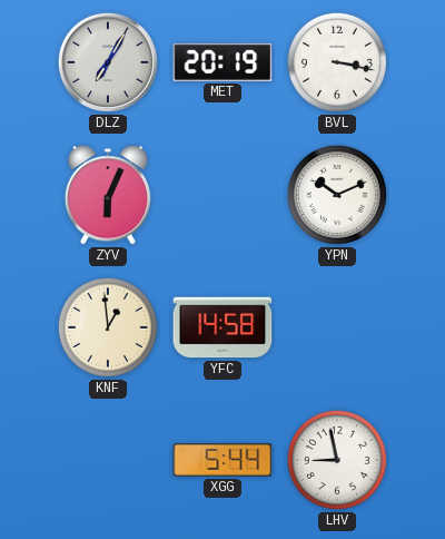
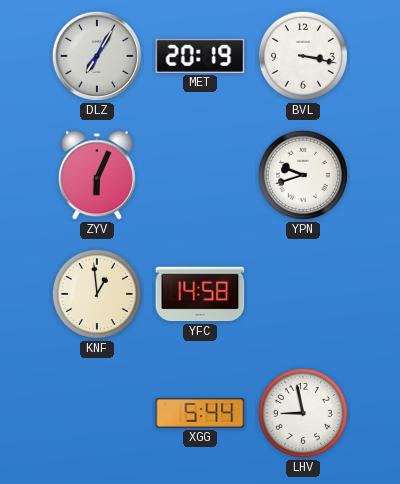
YPN: 10:11 -> 9:42
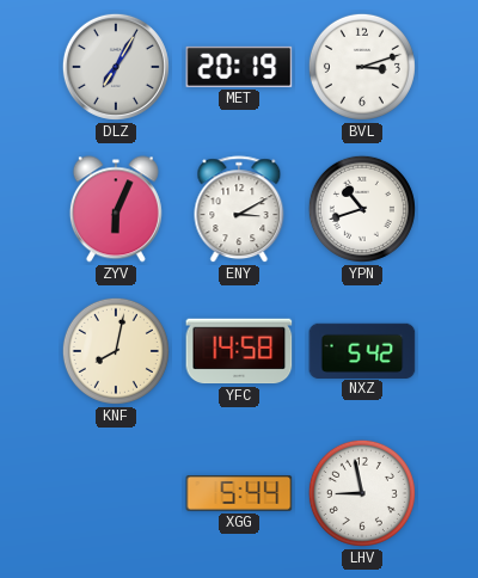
BVL: 3:17 -> 3:12
ENY: none -> 3:10
YPN: 9:42 -> 10:42
KNF: 12:59 -> 8:02
NXZ: none -> 5:42
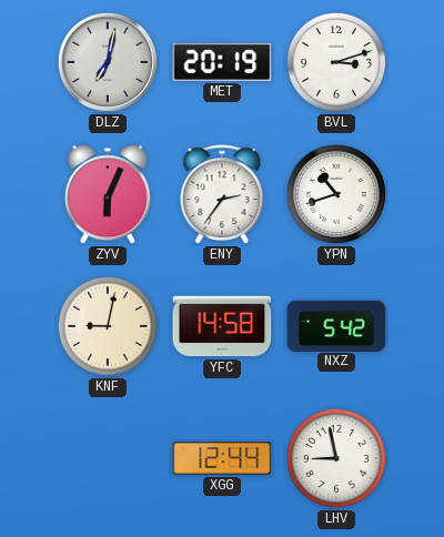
DLZ: 7:05 -> 7:02
ENY: 3:10 -> 2:36
KNF: 8:02 -> 9:02
XGG: 5:44 -> 12:44
